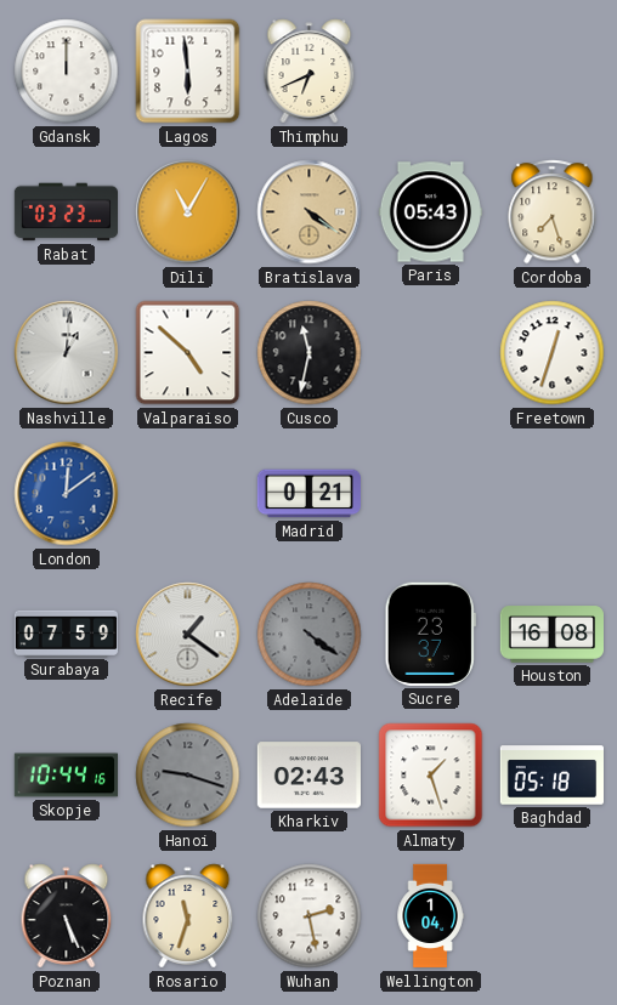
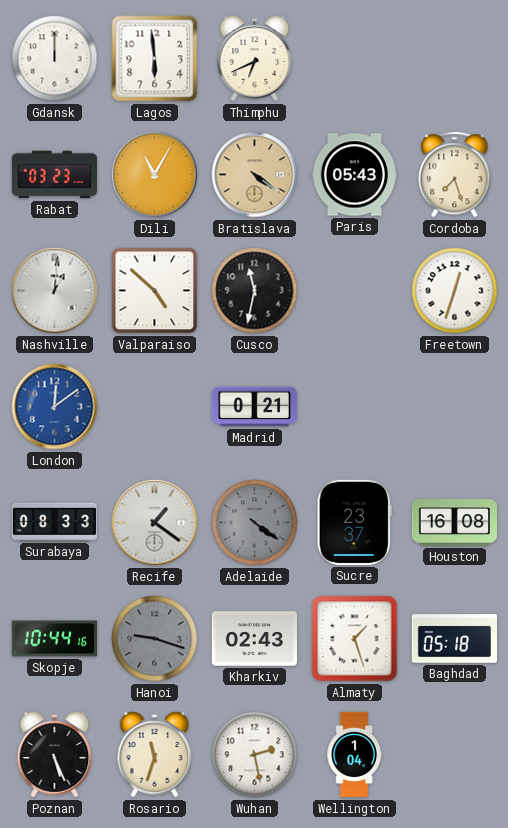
Surabaya: 07:59 -> 08:33
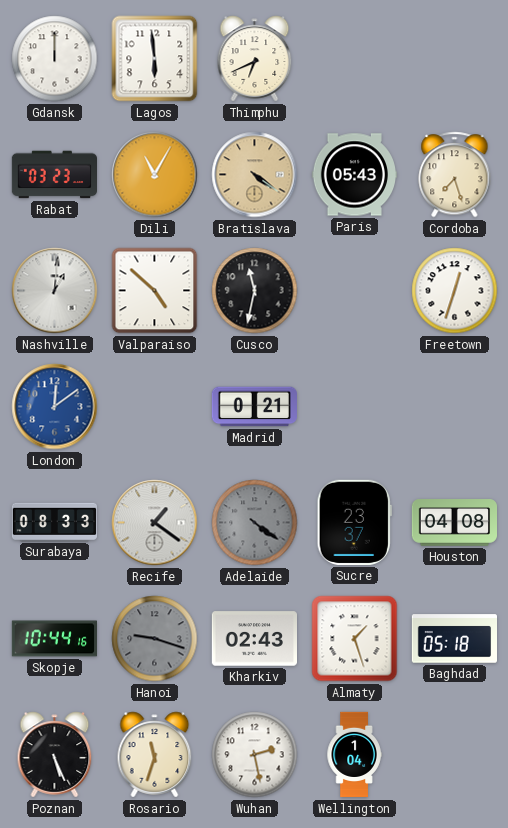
Houston: 16:08 -> 04:08
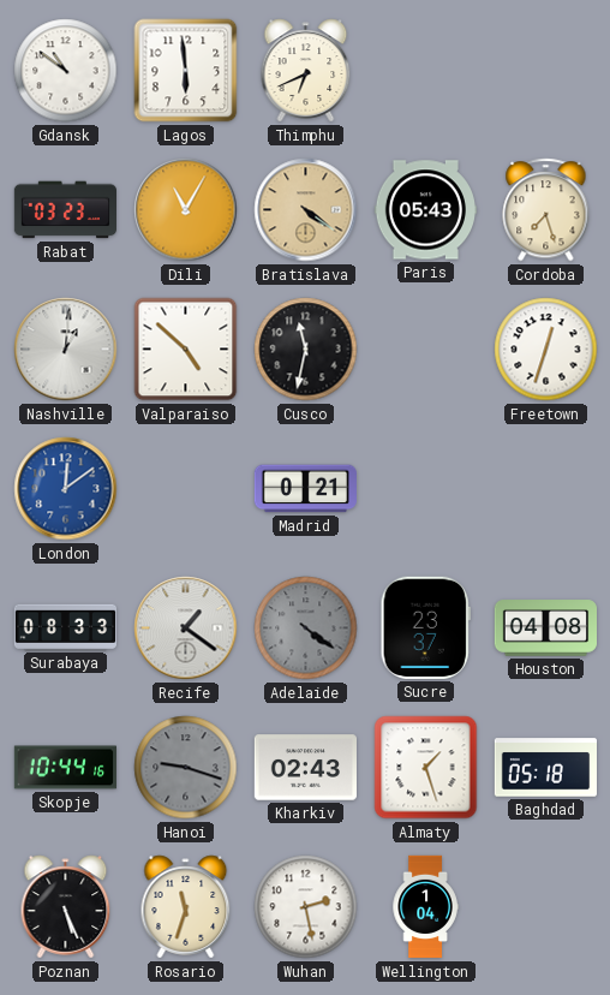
Gdansk: 12:00 -> 10:51
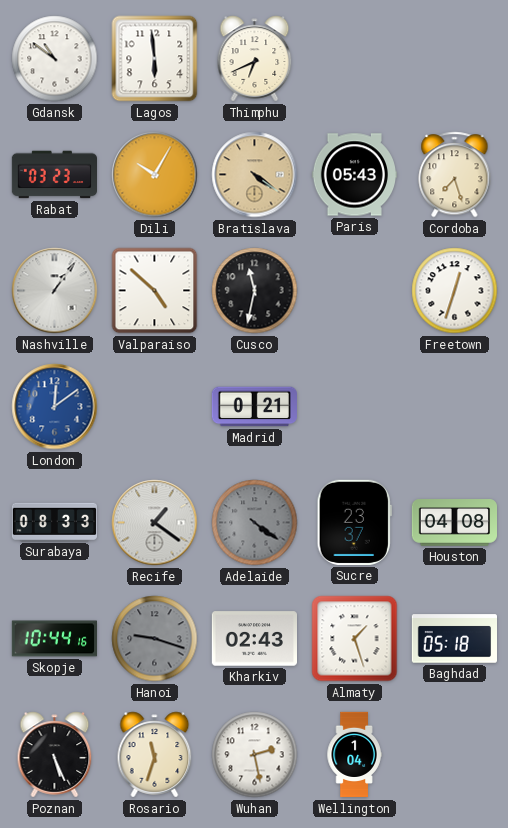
Dili: 11:05 -> 10:05
Nashville: 1:01 -> 1:06
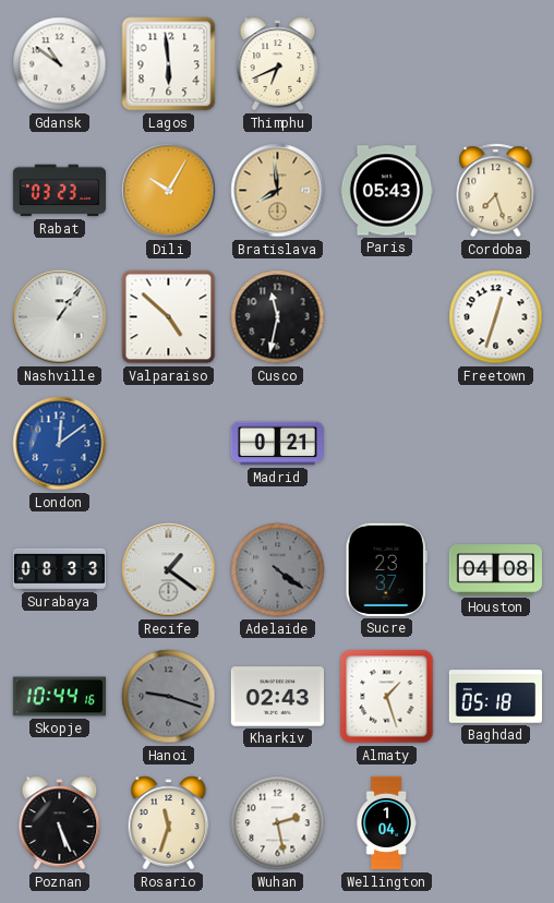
Bratislava: 4:21 -> 7:59
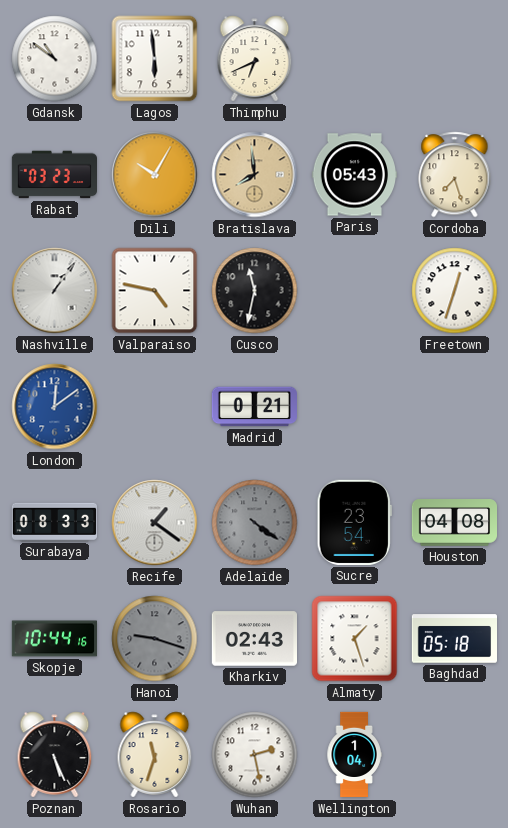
Valparaiso: 4:52 -> 4:47
Sucre: 23:37 -> 23:54
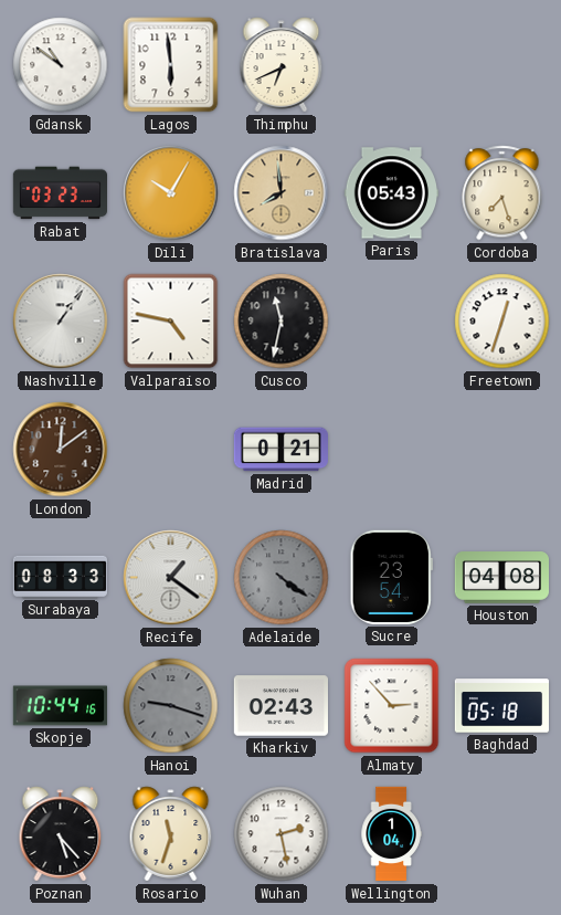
London dial: blue -> brown
Almaty: 1:27 -> 2:53
Poznan: 5:26 -> 5:23
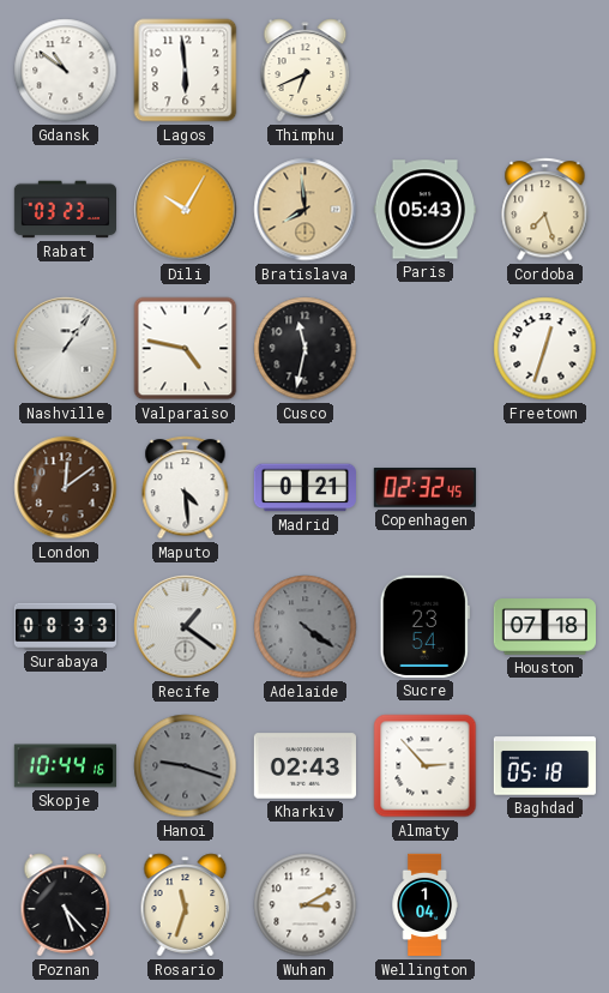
Maputo: none -> 4:29
Copenhagen: none -> 02:32
Houston: 04:08 -> 07:18
Wuhan: 2:28 -> 3:10
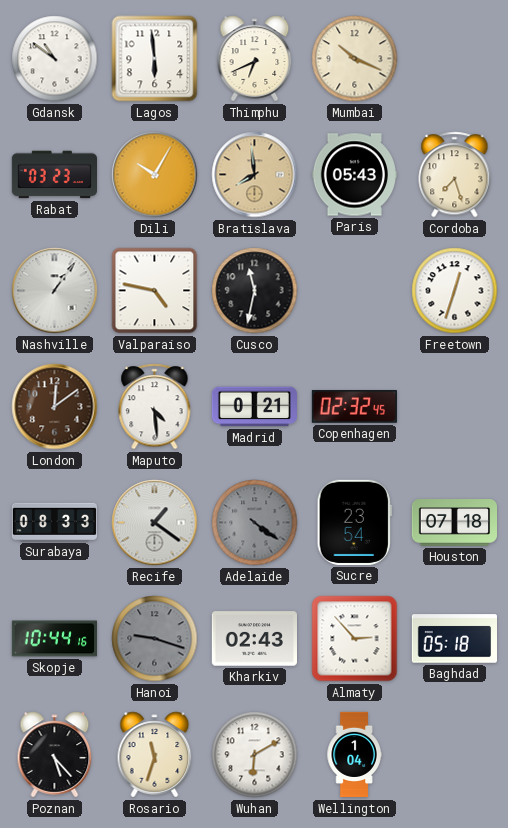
Mumbai: none -> 10:19
Wuhan: 3:10 -> 6:10
